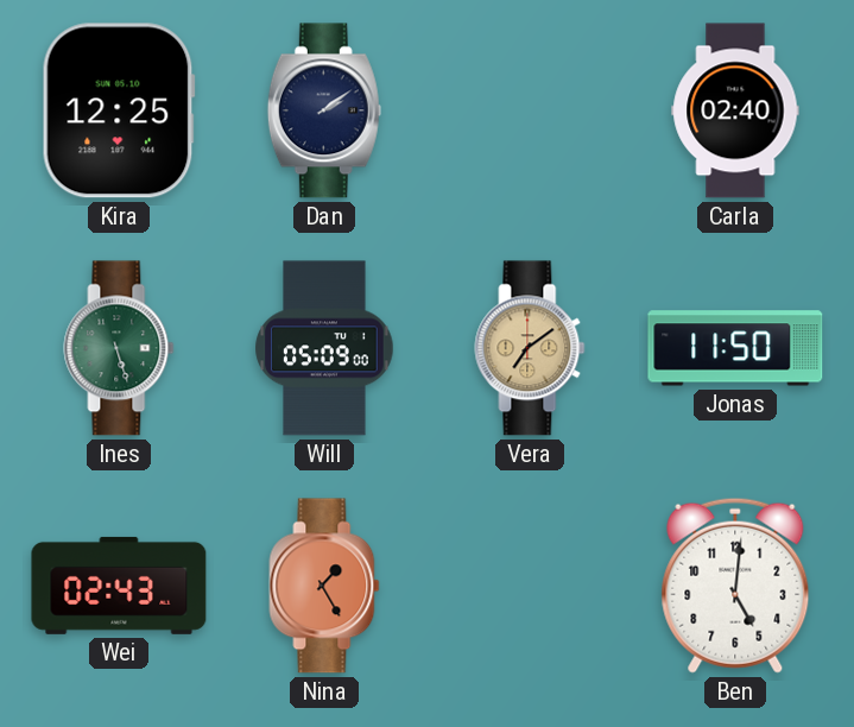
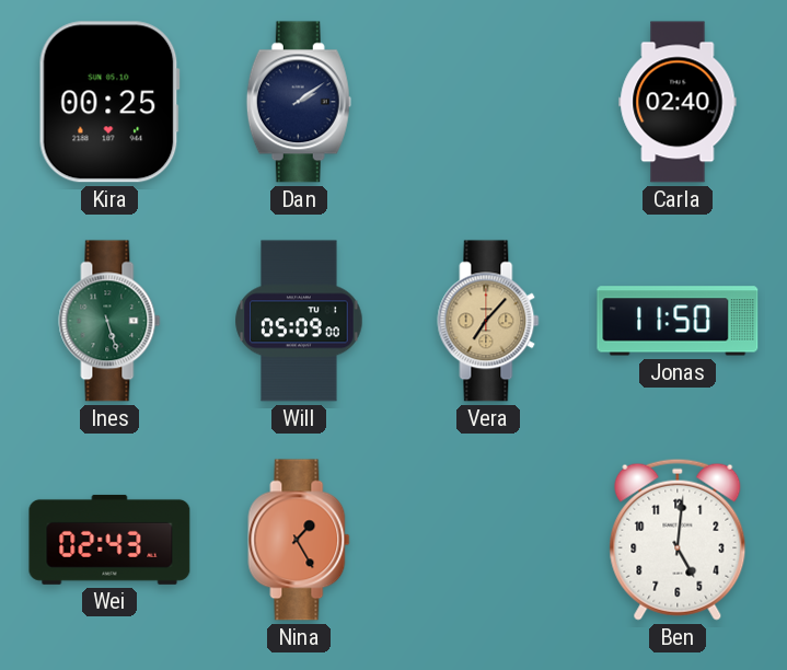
Kira: 12:25 -> 00:25
Vera: 7:09 -> 7:07
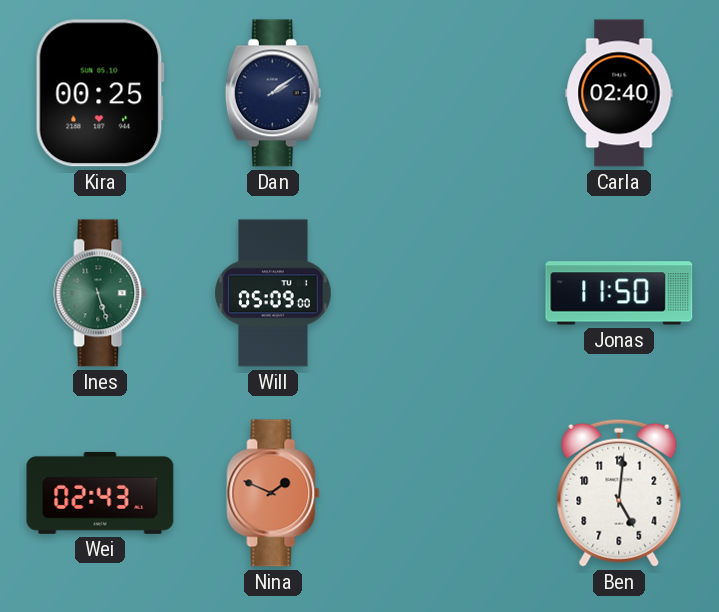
Vera: 7:07 -> none
Nina: 1:25 -> 1:49
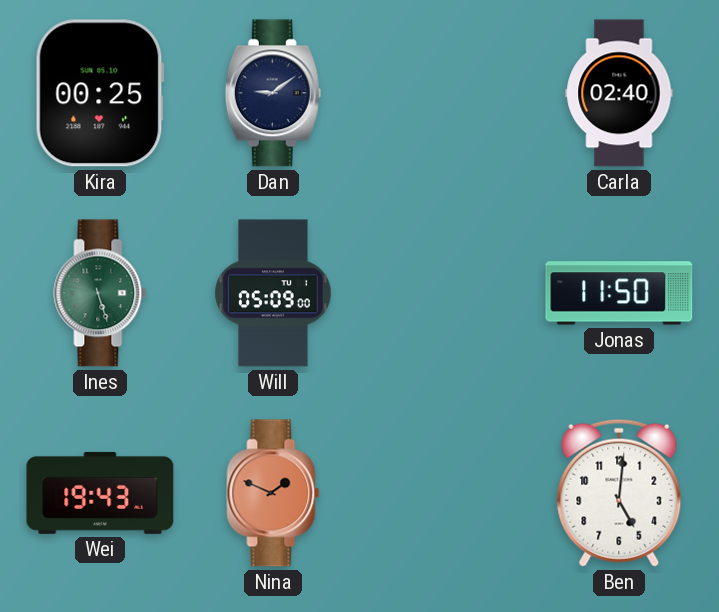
Dan: 2:09 -> 9:09
Wei: 02:43 -> 19:43
